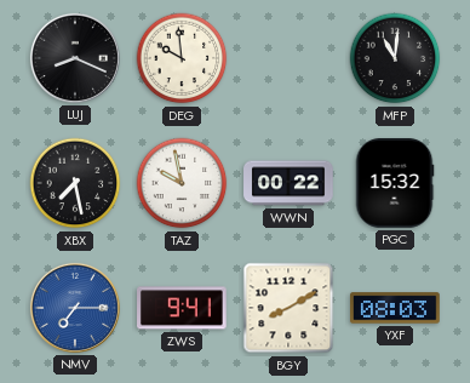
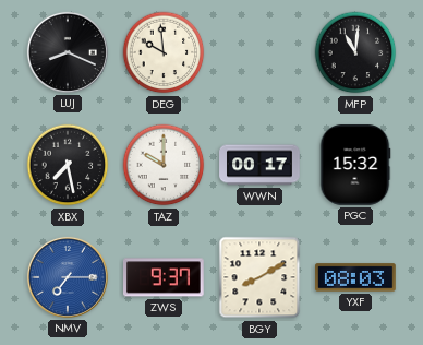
TAZ: 9:58 -> 10:00
WWN: 00:22 -> 00:17
ZWS: 9:41 -> 9:37
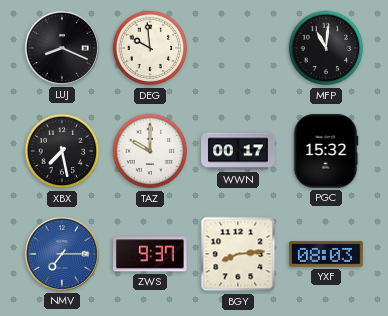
BGY: 8:10 -> 8:14
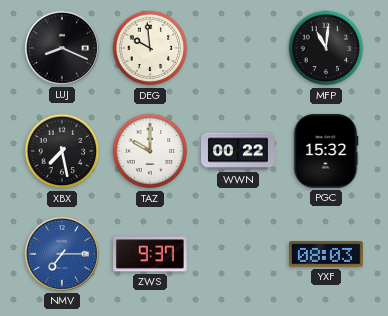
WWN: 00:17 -> 00:22
BGY: 8:14 -> none
